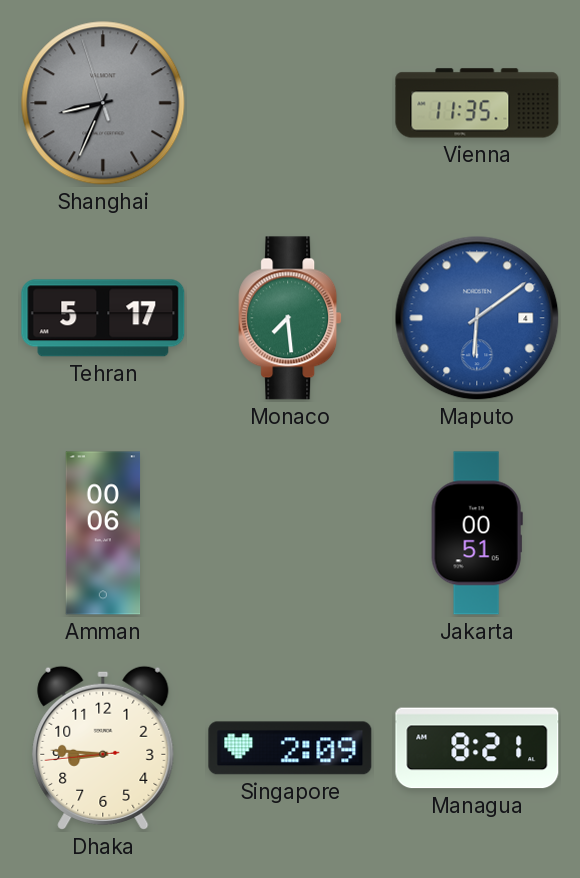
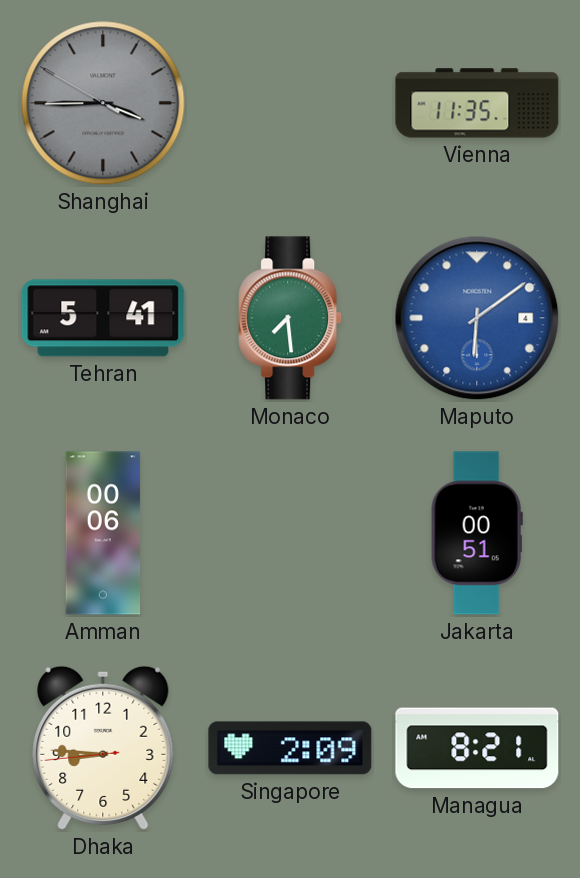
Shanghai: 8:33 -> 3:44
Tehran: 5:17 -> 5:41
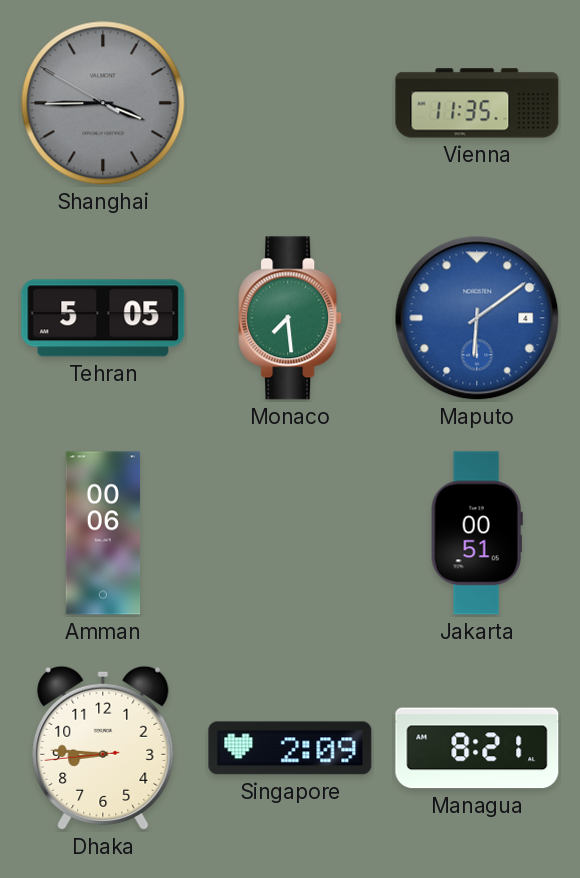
Tehran: 5:41 -> 5:05
